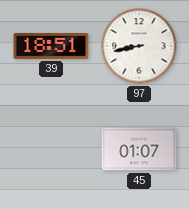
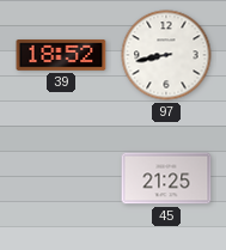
39: 18:51 -> 18:52
45: 01:07 -> 21:25
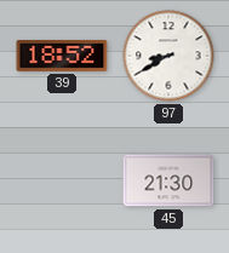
97: 8:43 -> 8:40
45: 21:25 -> 21:30
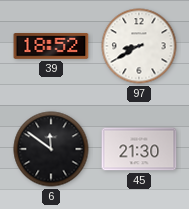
6: none -> 11:51
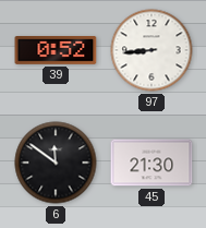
39: 18:52 -> 0:52
97: 8:40 -> 8:44
